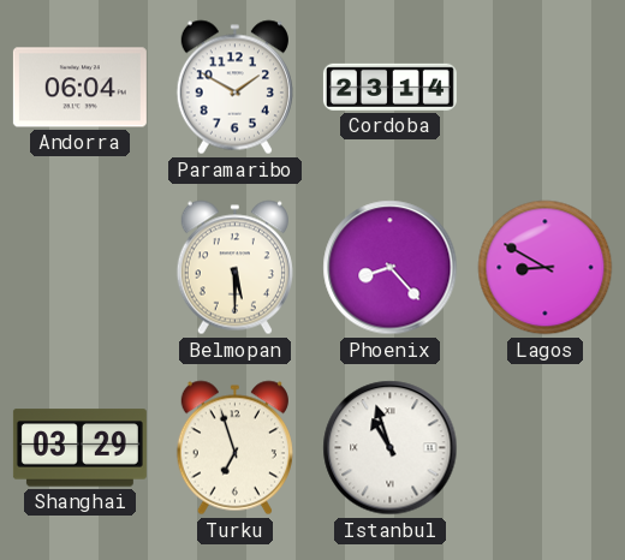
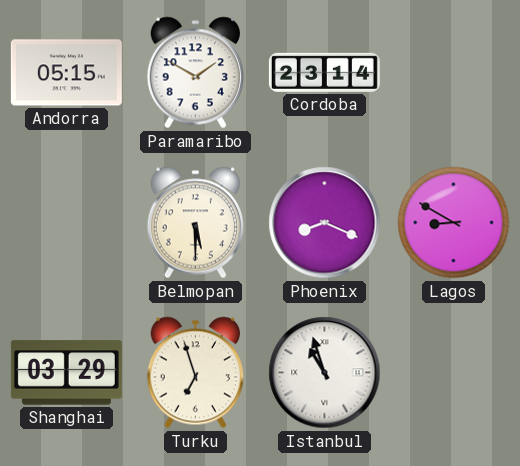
Andorra: 06:04 -> 05:15
Phoenix: 8:23 -> 8:19
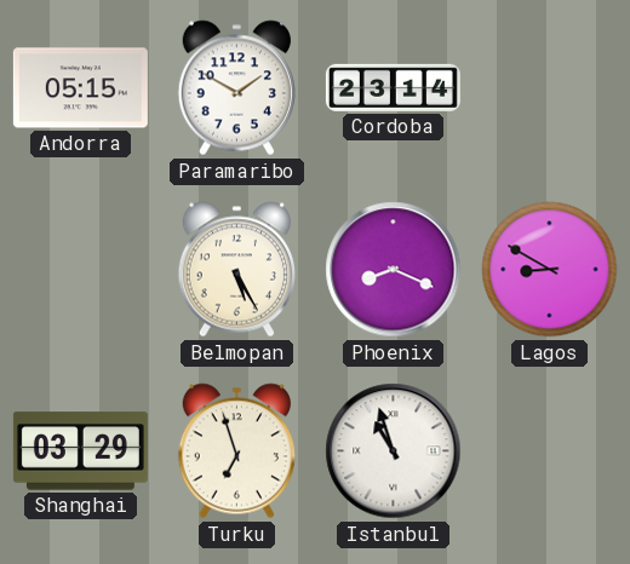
Belmopan: 5:30 -> 5:25
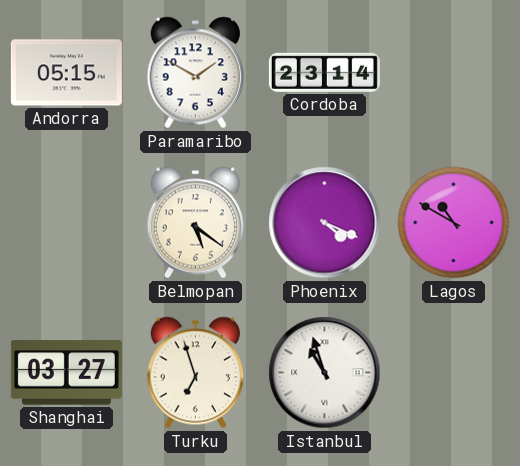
Belmopan: 5:25 -> 5:21
Phoenix: 8:19 -> 4:19
Lagos: 8:50 -> 10:50
Shanghai: 03:29 -> 03:27
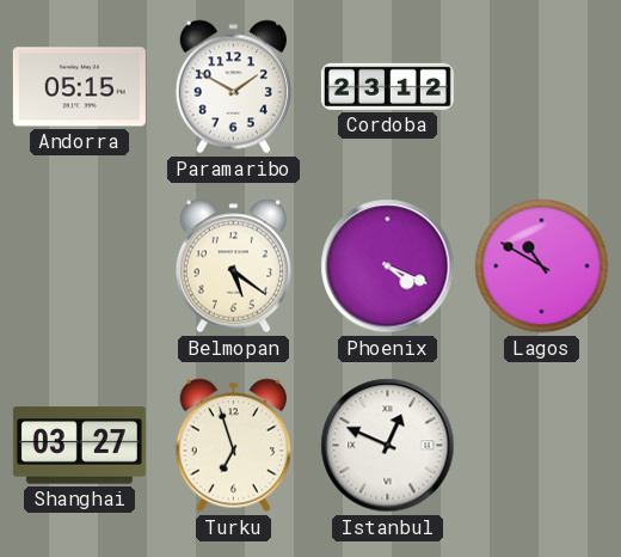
Cordoba: 23:14 -> 23:12
Istanbul: 10:57 -> 12:49
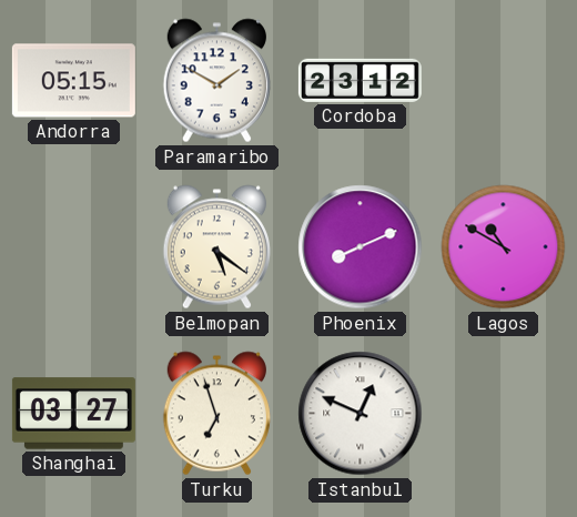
Phoenix: 4:19 -> 8:11
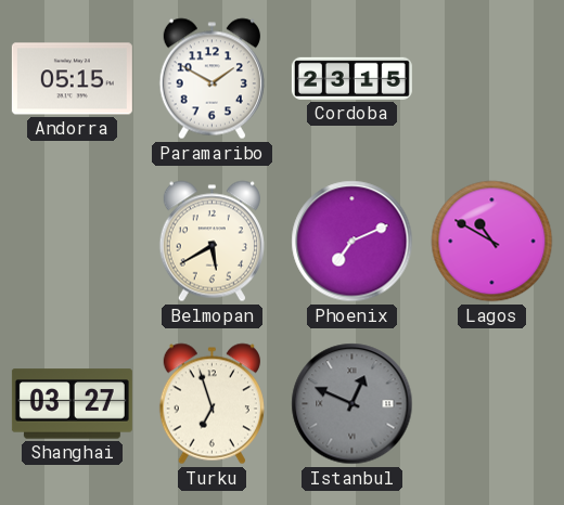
Cordoba: 23:12 -> 23:15
Belmopan: 5:21 -> 5:40
Phoenix: 8:11 -> 7:11
Istanbul dial: white -> grey
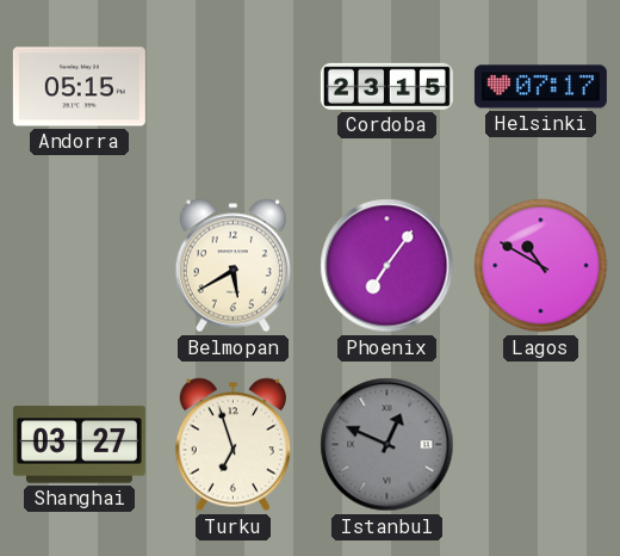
Paramaribo: 1:50 -> none
Helsinki: none -> 07:17
Phoenix: 7:11 -> 7:06
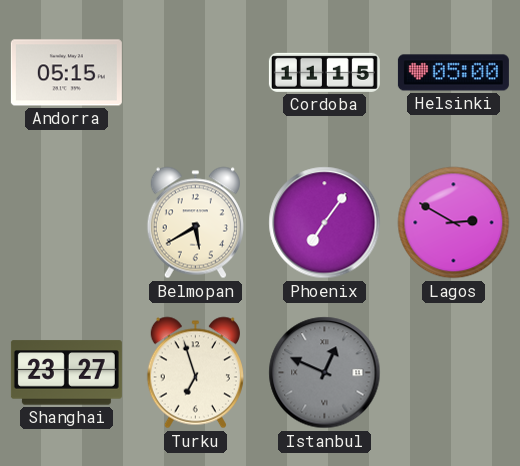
Cordoba: 23:15 -> 11:15
Helsinki: 07:17 -> 05:00
Lagos: 10:50 -> 2:50
Shanghai: 03:27 -> 23:27
